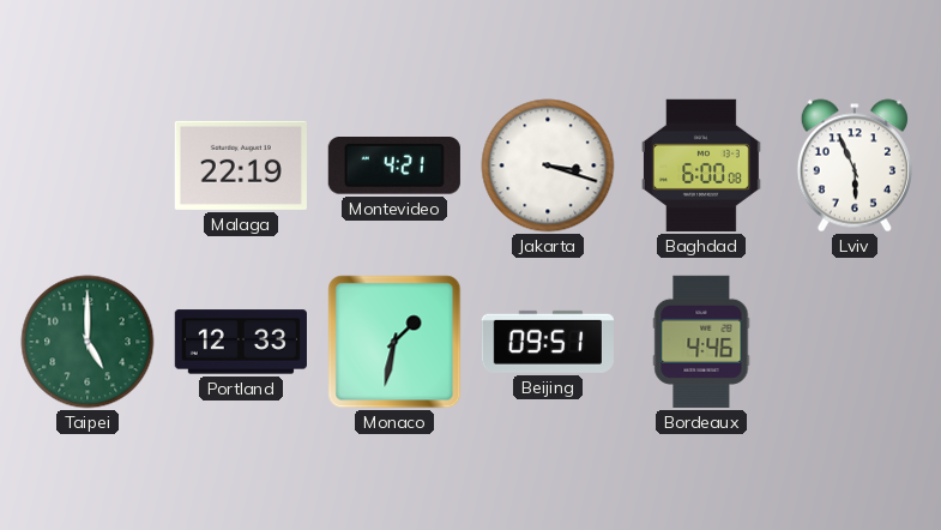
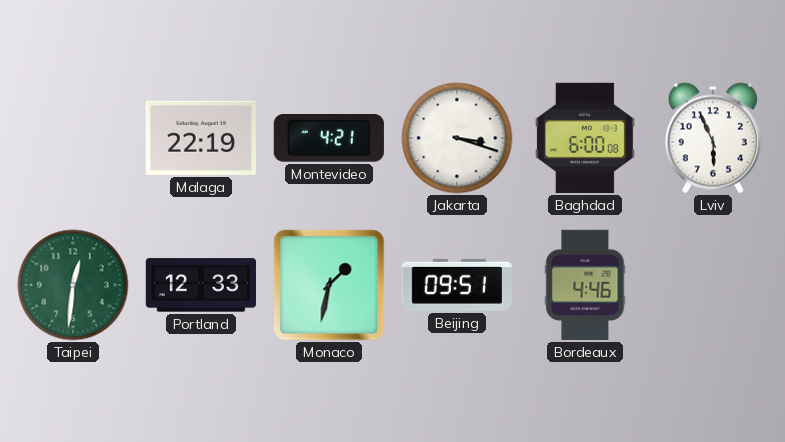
Taipei: 5:00 -> 12:31
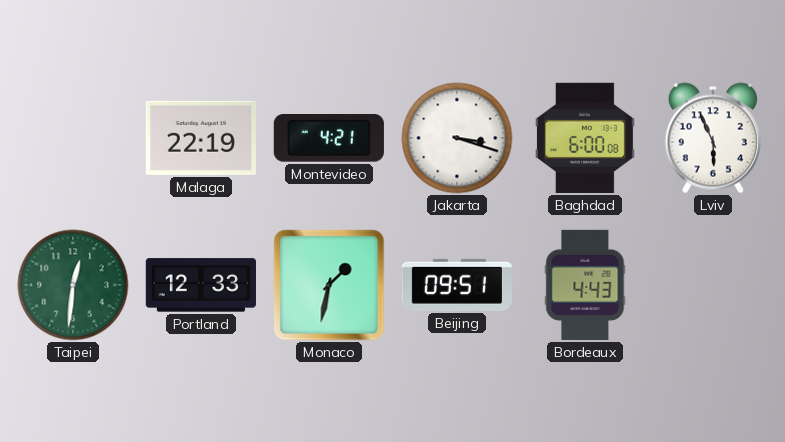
Bordeaux: 4:46 -> 4:43
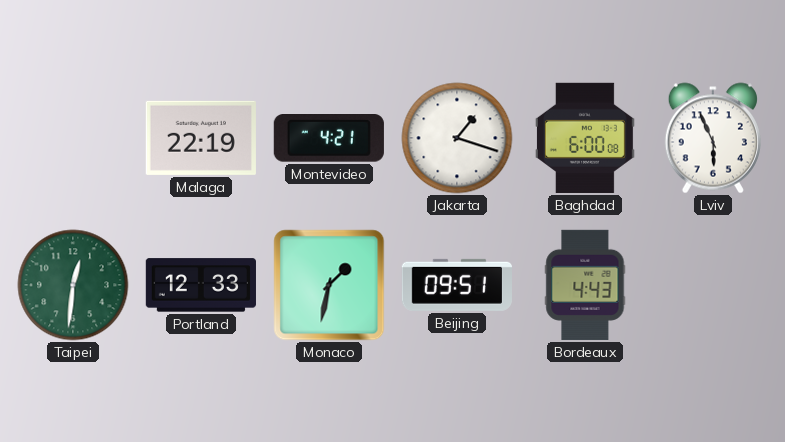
Jakarta: 3:18 -> 1:18
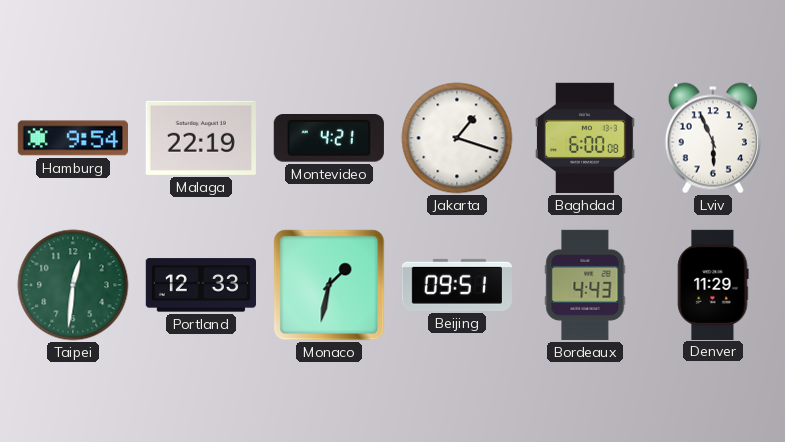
Hamburg: none -> 9:54
Denver: none -> 11:29
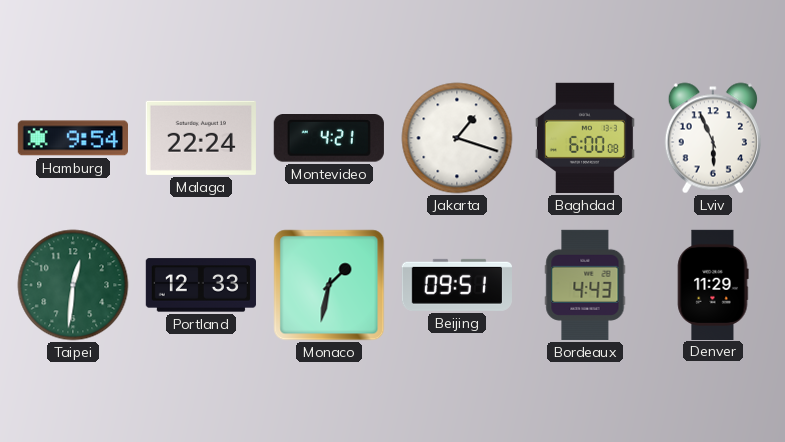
Malaga: 22:19 -> 22:24
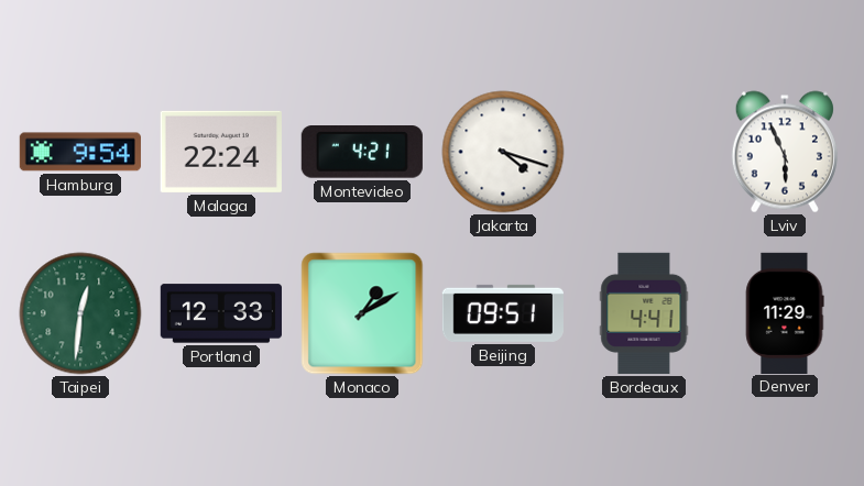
Jakarta: 1:18 -> 4:18
Baghdad: 6:00 -> none
Monaco: 1:32 -> 1:10
Bordeaux: 4:43 -> 4:41
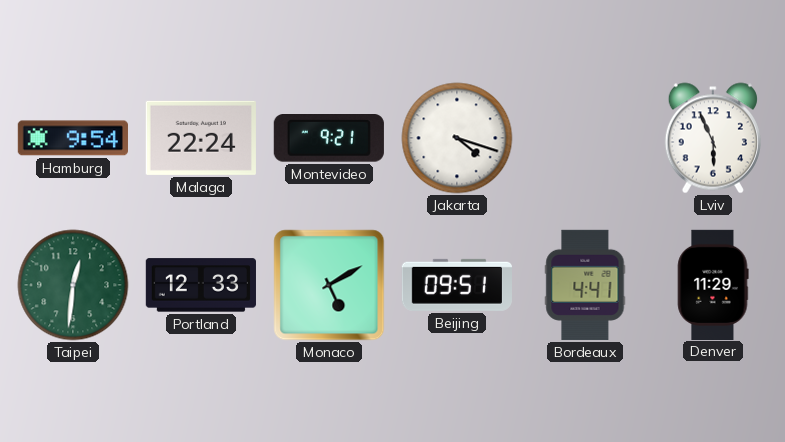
Montevideo: 4:21 -> 9:21
Monaco: 1:10 -> 5:10
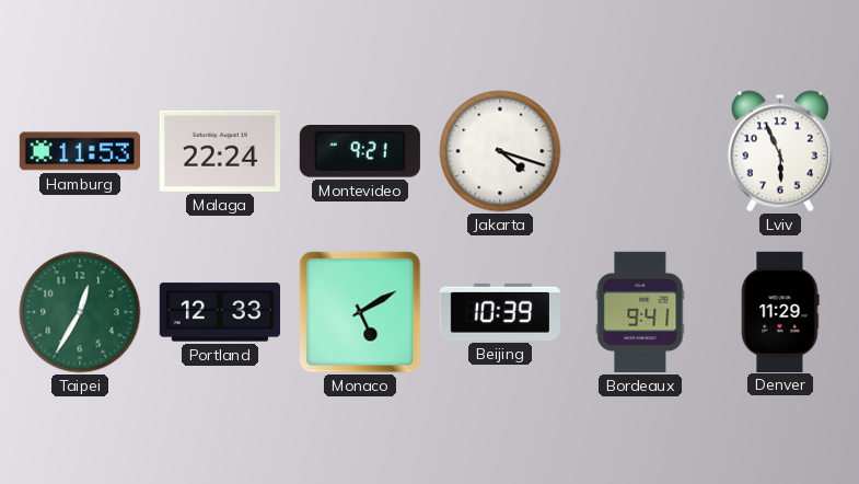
Hamburg: 9:54 -> 11:53
Taipei: 12:31 -> 12:35
Beijing: 09:51 -> 10:39
Bordeaux: 4:41 -> 9:41
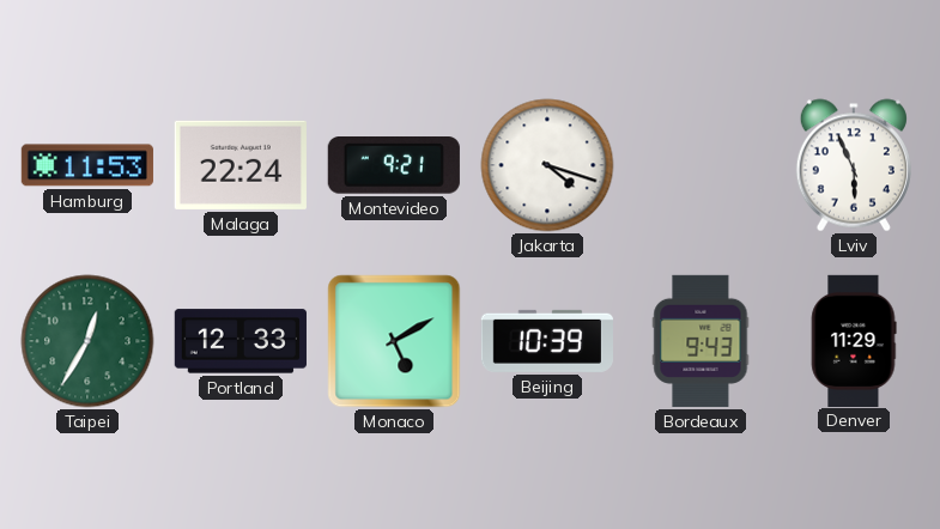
Bordeaux: 9:41 -> 9:43
